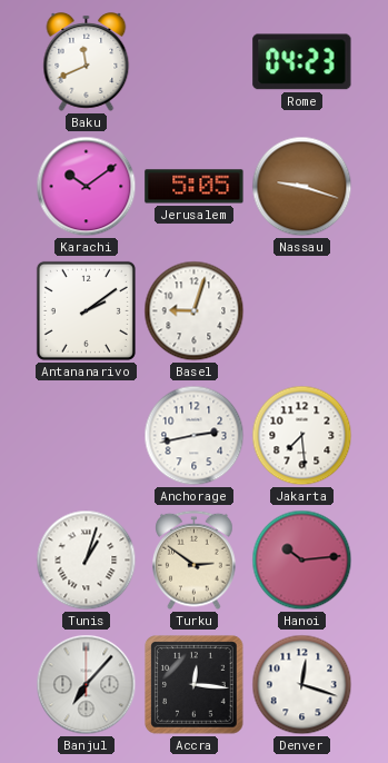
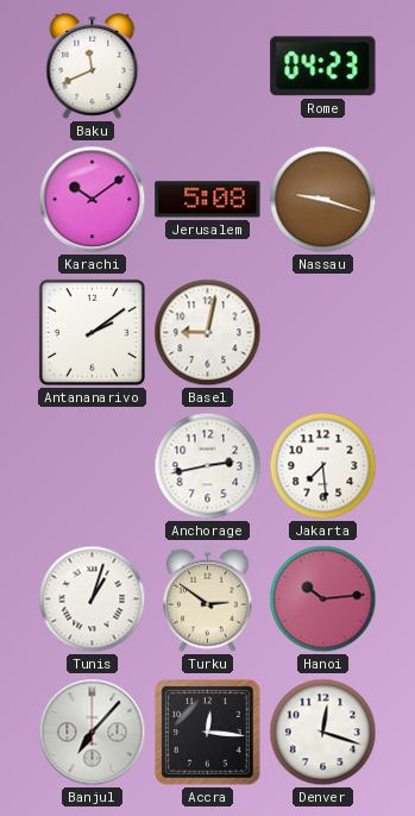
Jerusalem: 5:05 -> 5:08
Basel: 9:03 -> 9:02
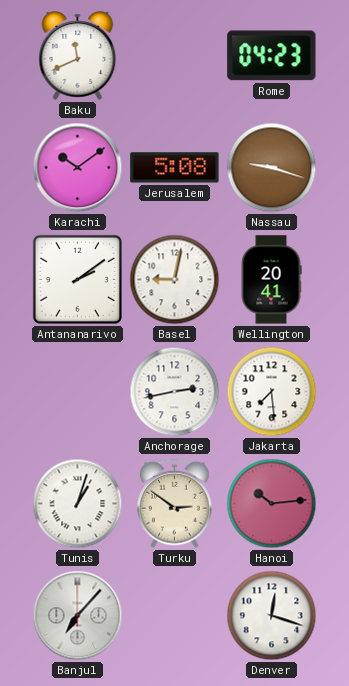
Wellington: none -> 20:41
Accra: 12:16 -> none
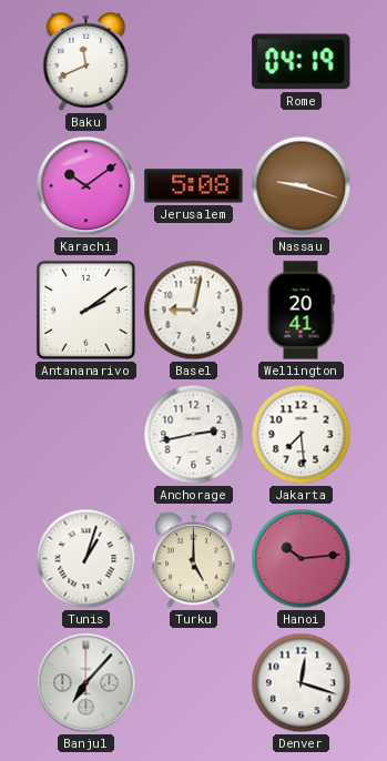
Rome: 04:23 -> 04:19
Turku: 2:51 -> 5:00
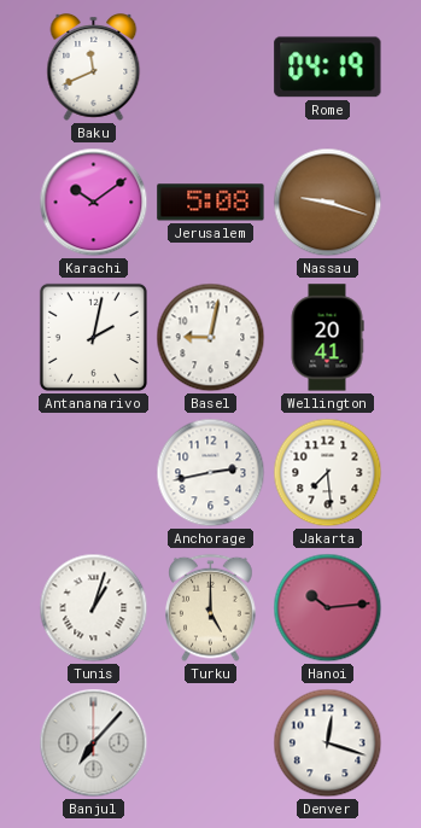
Antananarivo: 2:09 -> 2:02
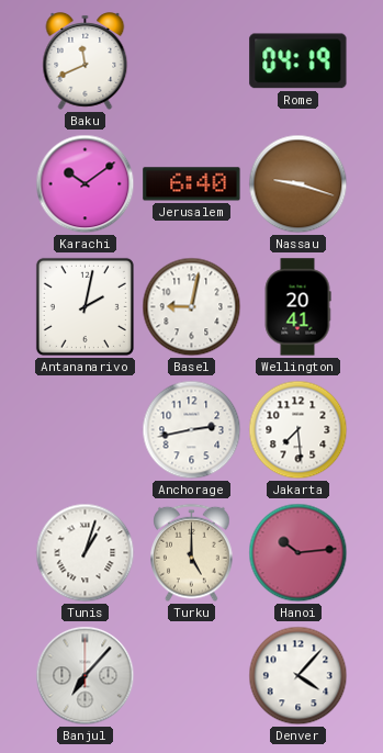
Jerusalem: 5:08 -> 6:40
Denver: 12:18 -> 4:07
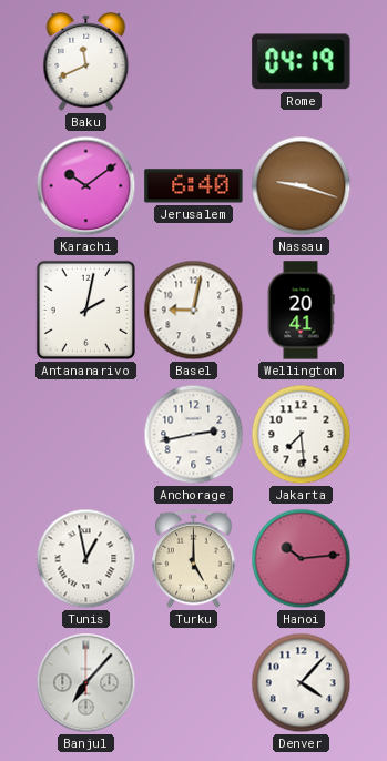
Tunis: 1:03 -> 12:58
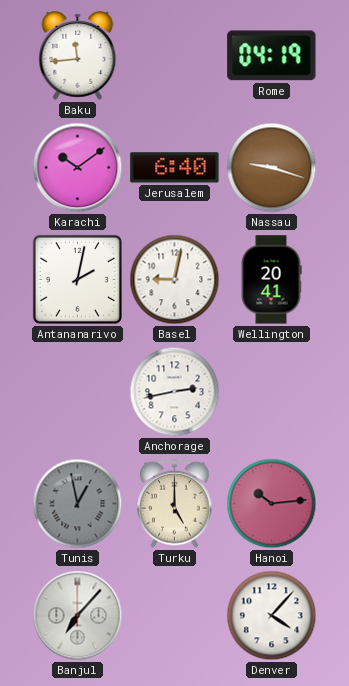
Baku: 11:41 -> 11:44
Jakarta: 7:29 -> none
Tunis dial: white -> grey
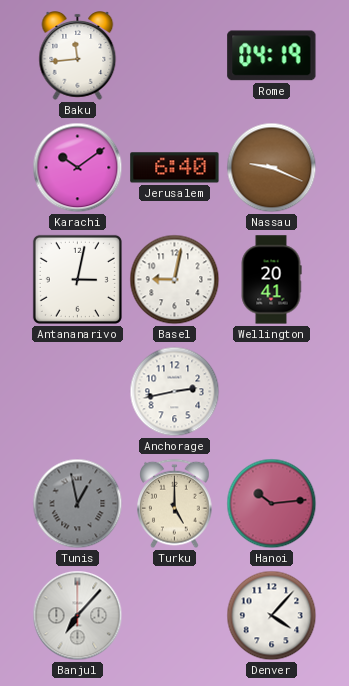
Nassau: 9:18 -> 9:19
Antananarivo: 2:02 -> 3:02
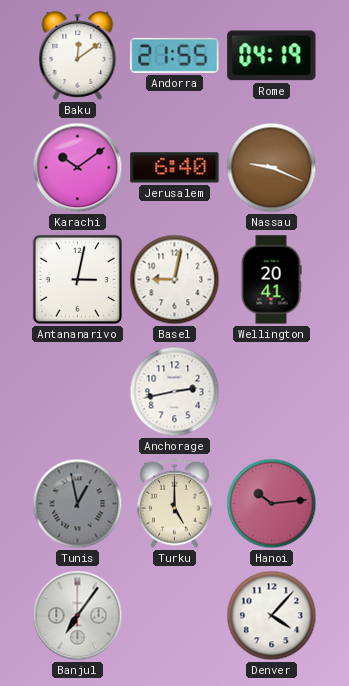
Baku: 11:44 -> 12:09
Andorra: none -> 21:55
Banjul: 7:07 -> 7:06
